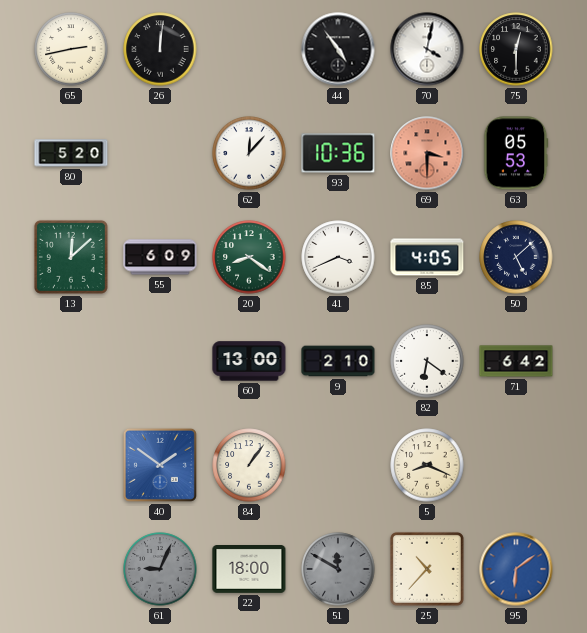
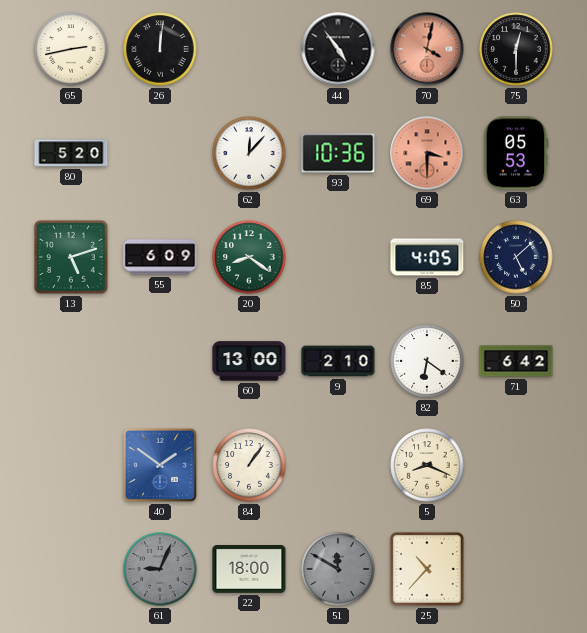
70 dial: white -> salmon
13: 12:08 -> 5:12
41: 3:41 -> none
95: 6:09 -> none
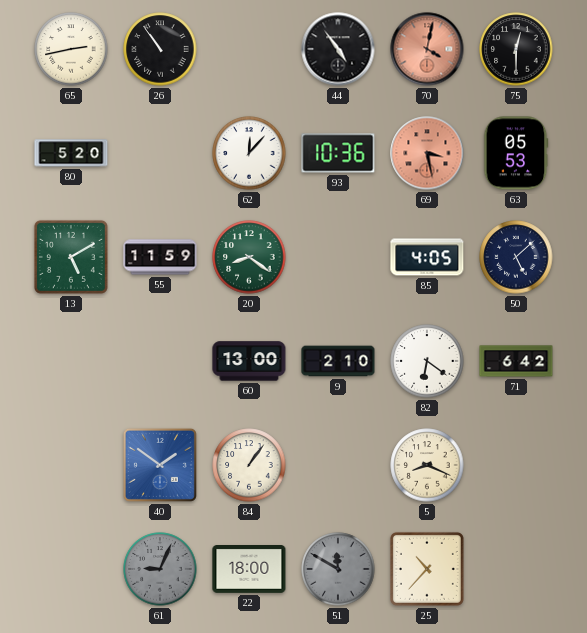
26: 12:01 -> 10:54
69: 3:30 -> 3:28
13: 5:12 -> 5:10
55: 6:09 -> 11:59
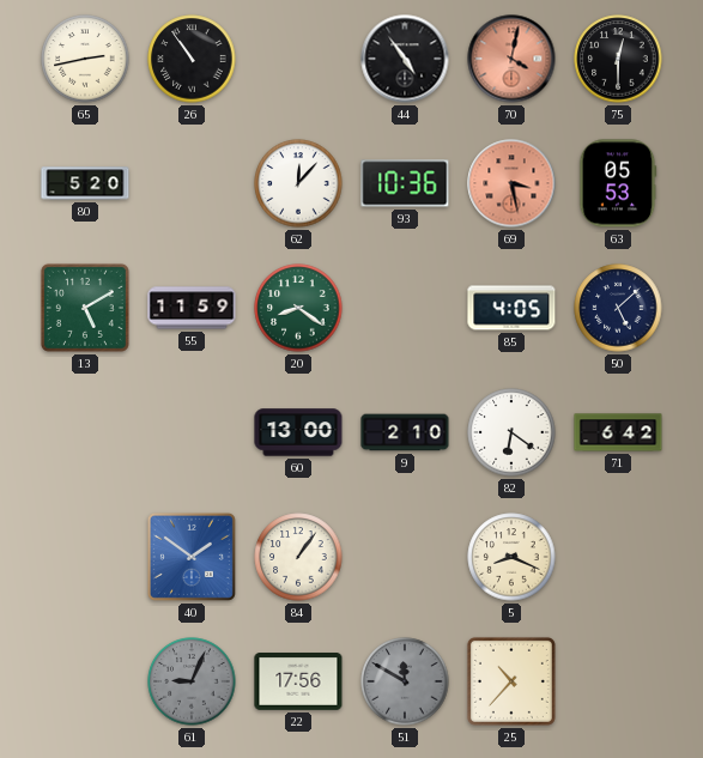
22: 18:00 -> 17:56
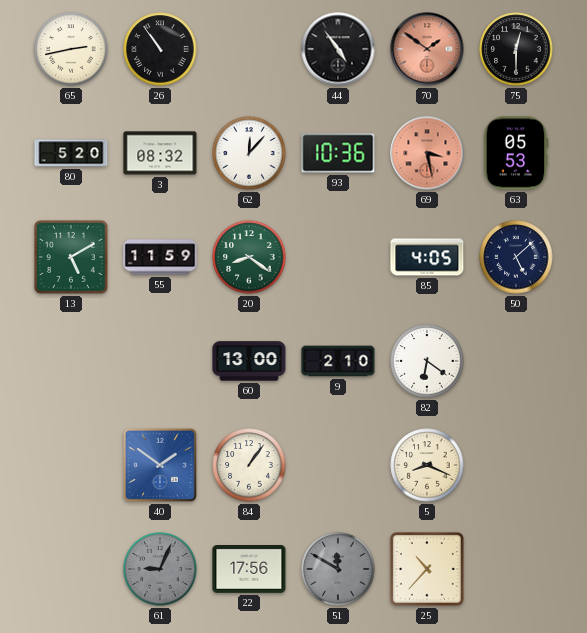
70: 4:02 -> 1:51
3: none -> 08:32
71: 6:42 -> none
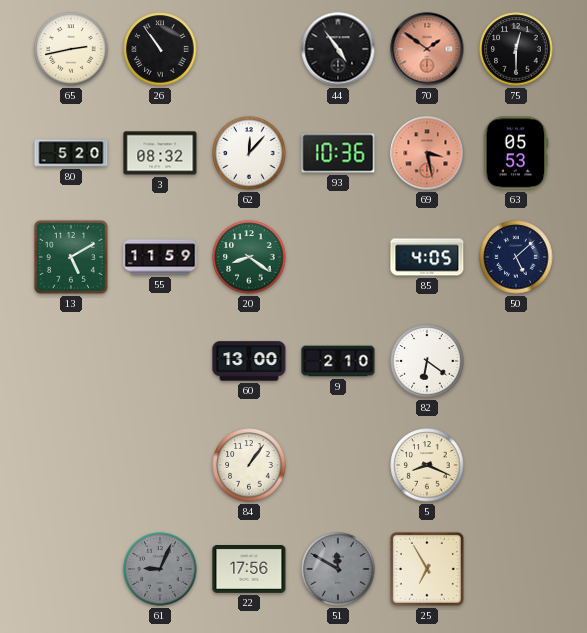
40: 1:51 -> none
25: 10:37 -> 6:55
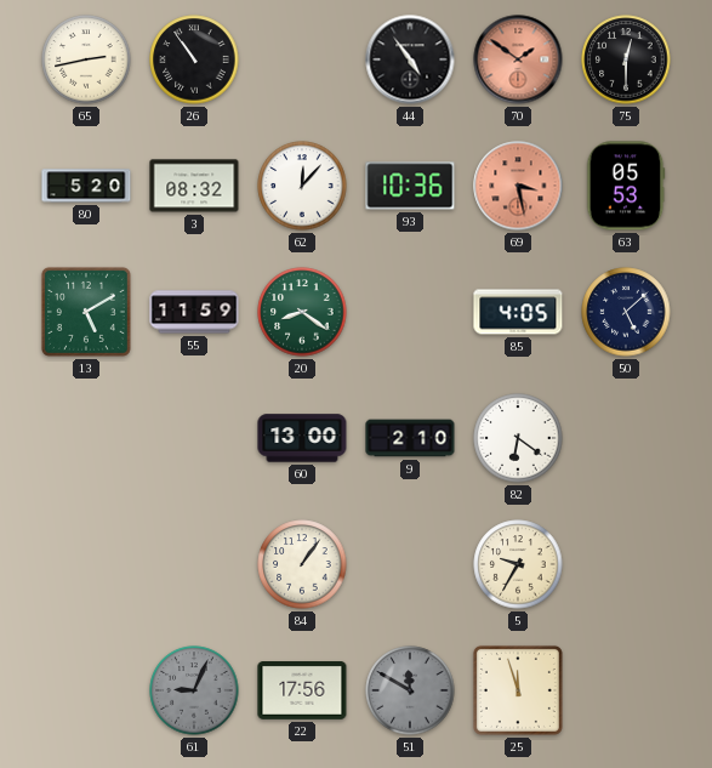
5: 8:19 -> 9:35
25: 6:55 -> 11:57
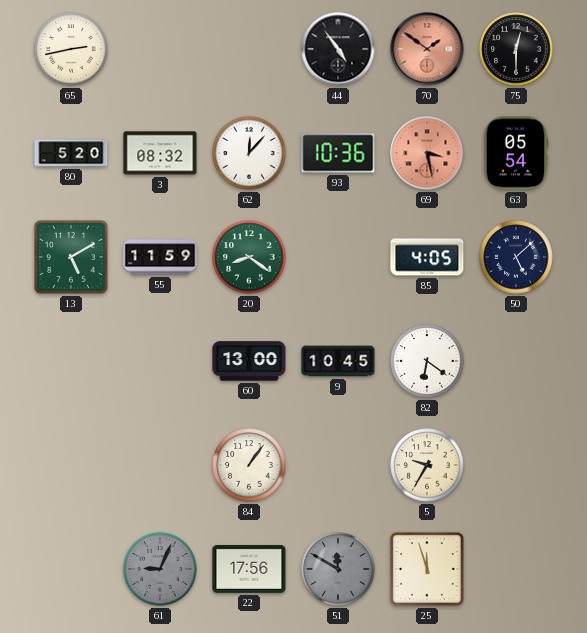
26: 10:54 -> none
63: 05:53 -> 05:54
9: 2:10 -> 10:45
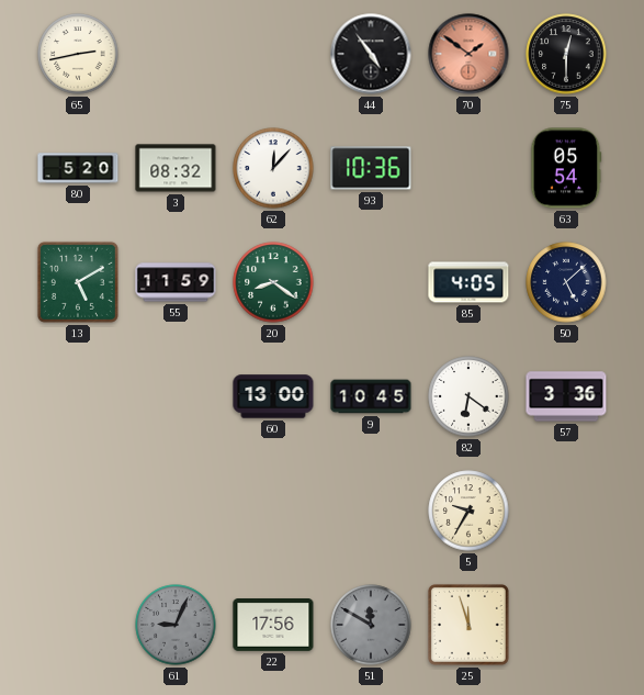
69: 3:28 -> none
57: none -> 3:36
84: 1:06 -> none
